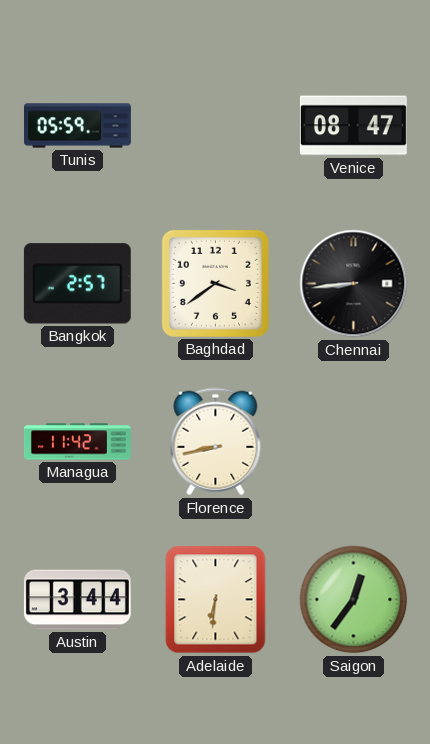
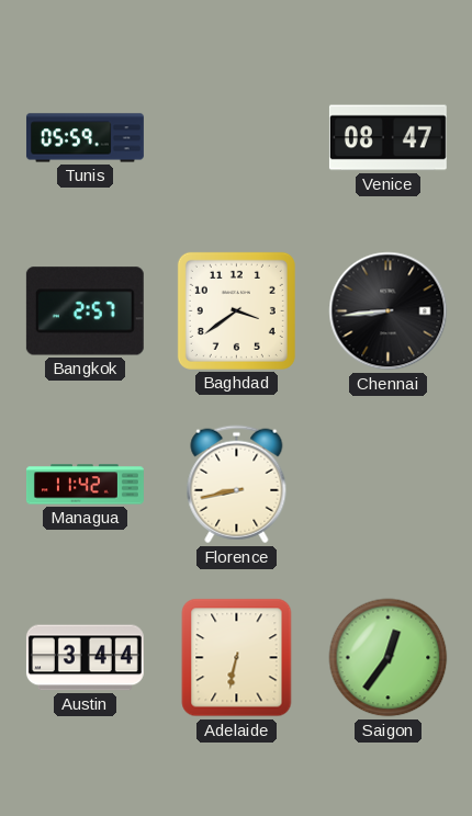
Adelaide: 6:31 -> 6:32
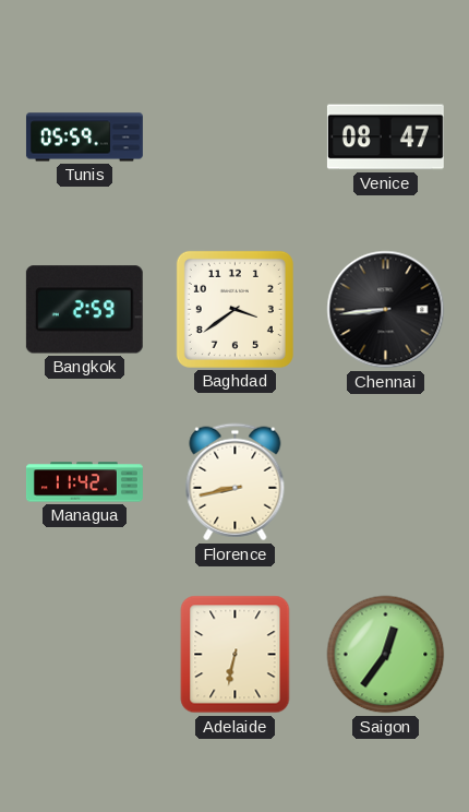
Bangkok: 2:57 -> 2:59
Austin: 3:44 -> none
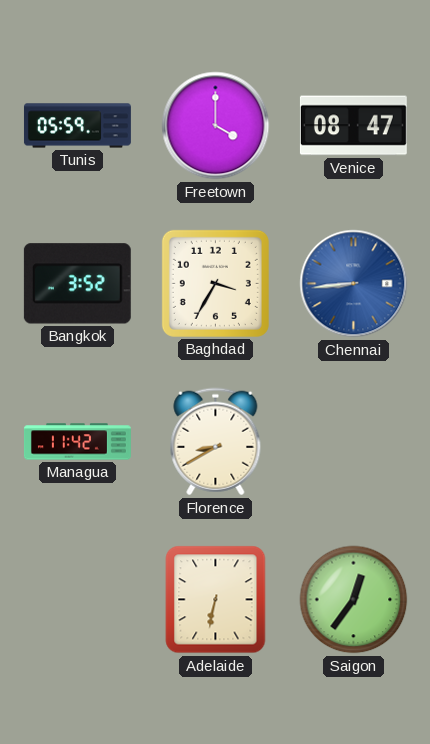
Freetown: none -> 4:00
Bangkok: 2:59 -> 3:52
Baghdad: 3:39 -> 3:35
Chennai dial: black -> blue
Florence: 8:43 -> 8:40
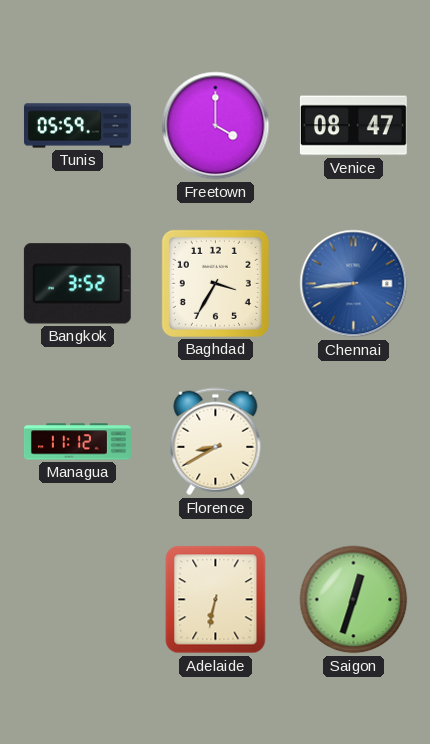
Managua: 11:42 -> 11:12
Saigon: 12:36 -> 12:33
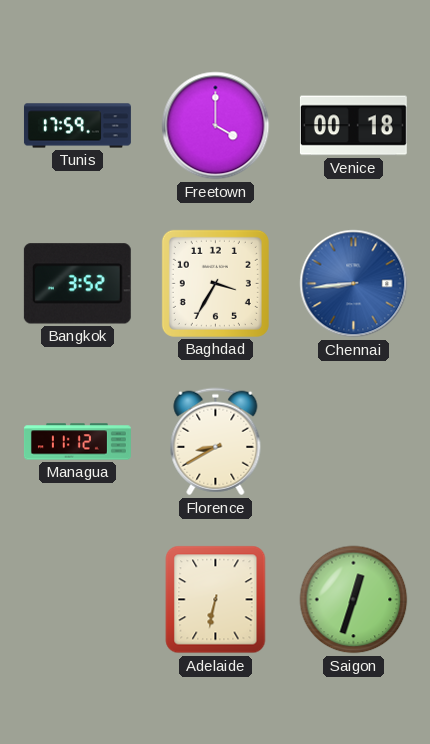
Tunis: 05:59 -> 17:59
Venice: 08:47 -> 00:18
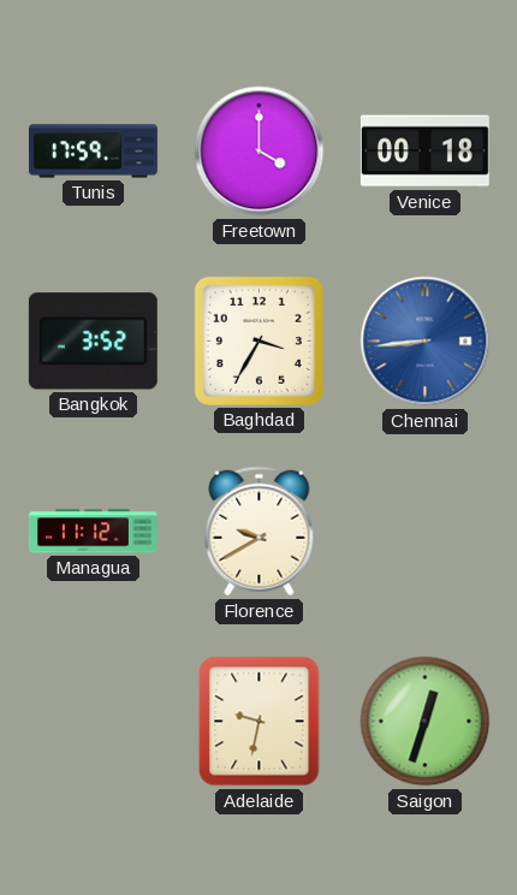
Florence: 8:40 -> 9:40
Adelaide: 6:32 -> 9:32
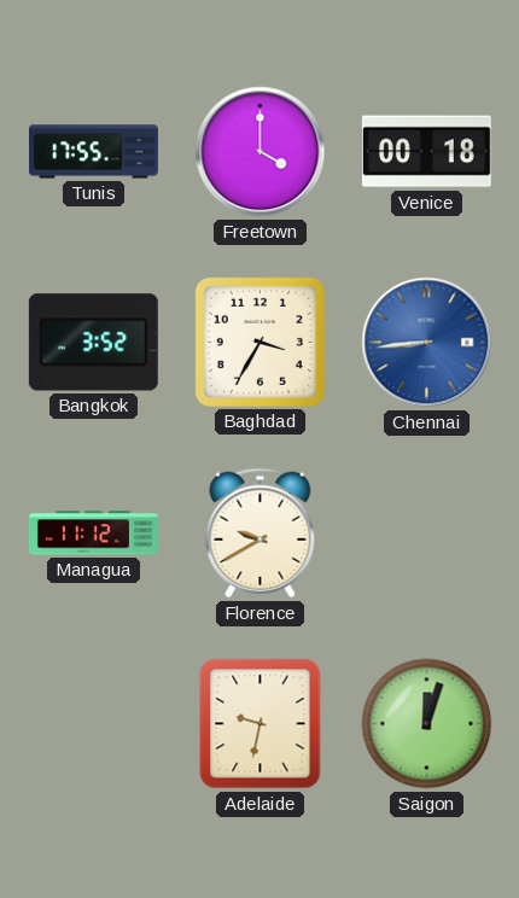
Tunis: 17:59 -> 17:55
Saigon: 12:33 -> 12:03
